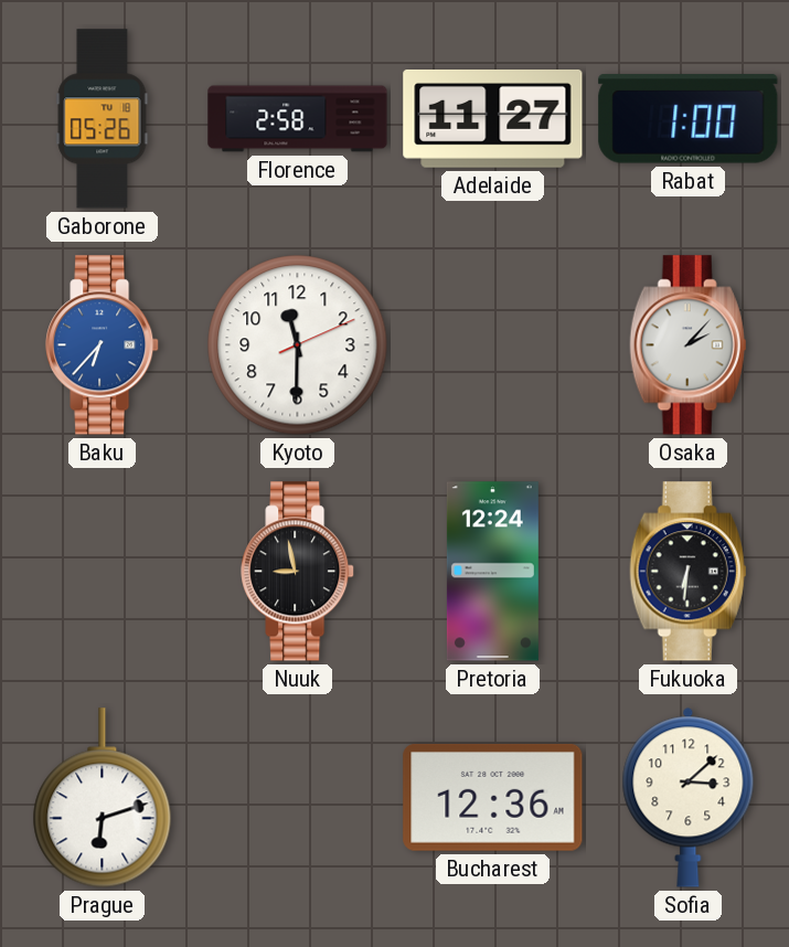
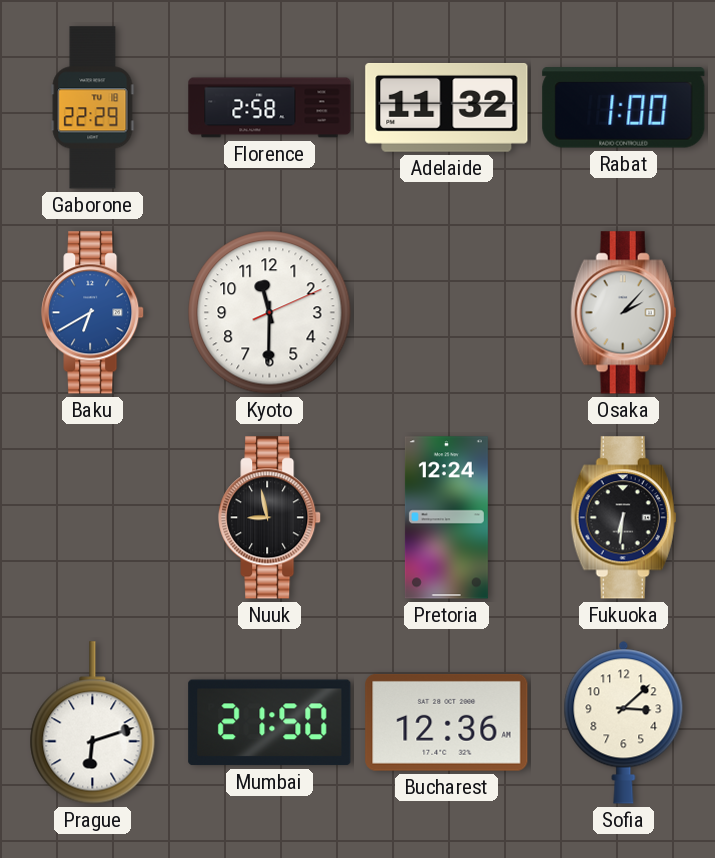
Gaborone: 05:26 -> 22:29
Adelaide: 11:27 -> 11:32
Baku: 6:37 -> 6:40
Mumbai: none -> 21:50
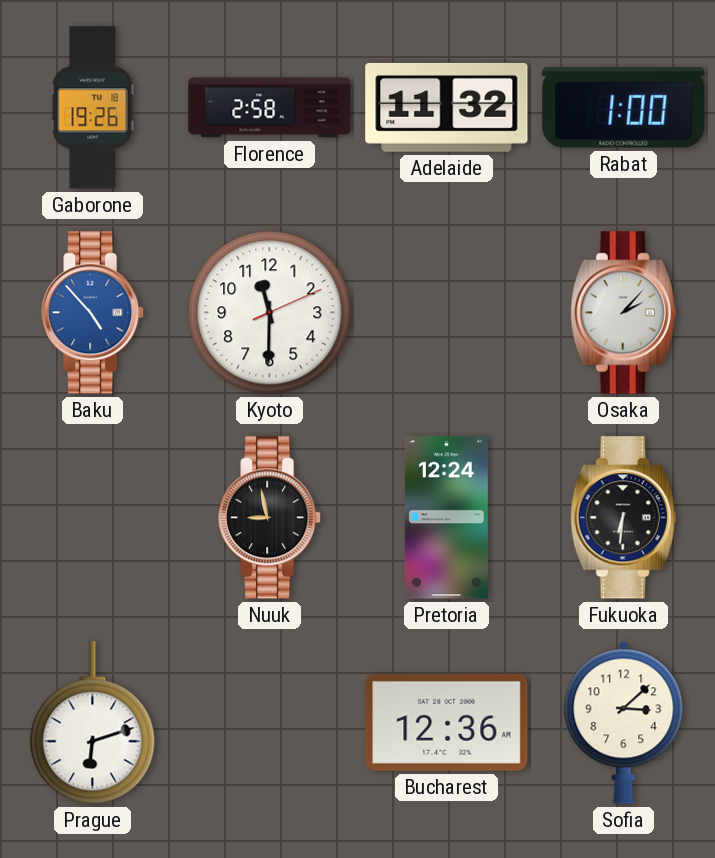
Gaborone: 22:29 -> 19:26
Baku: 6:40 -> 4:53
Mumbai: 21:50 -> none
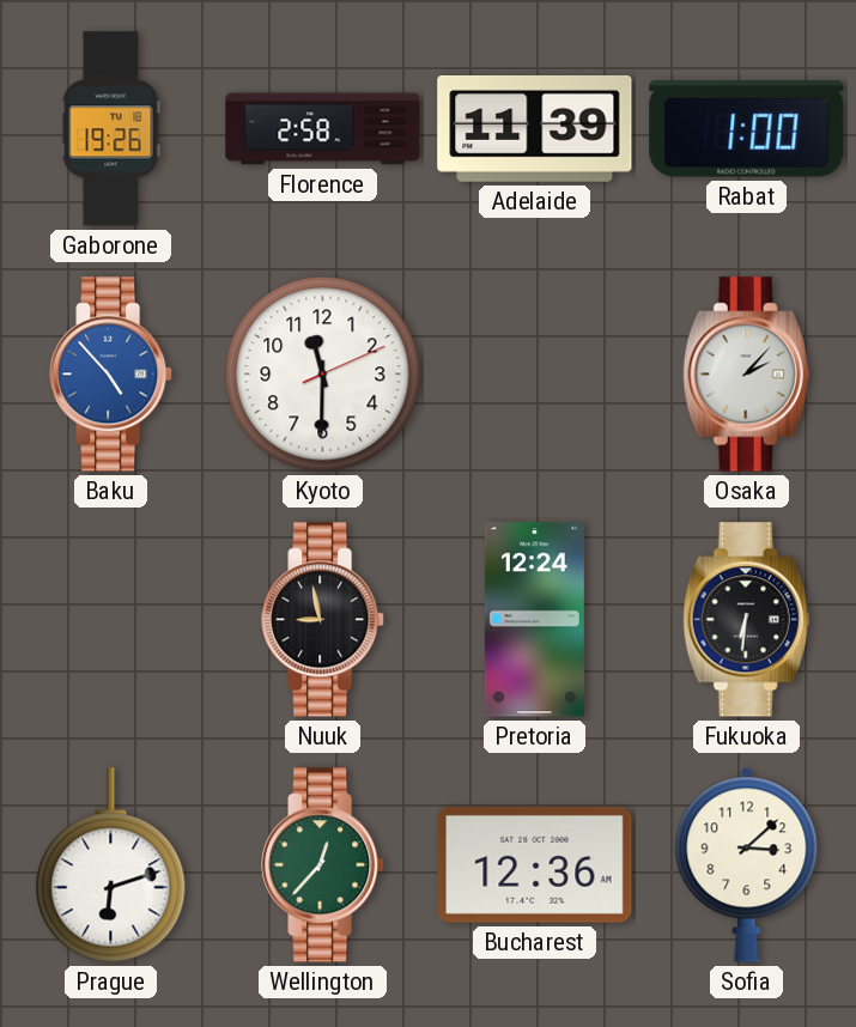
Adelaide: 11:32 -> 11:39
Wellington: none -> 12:37
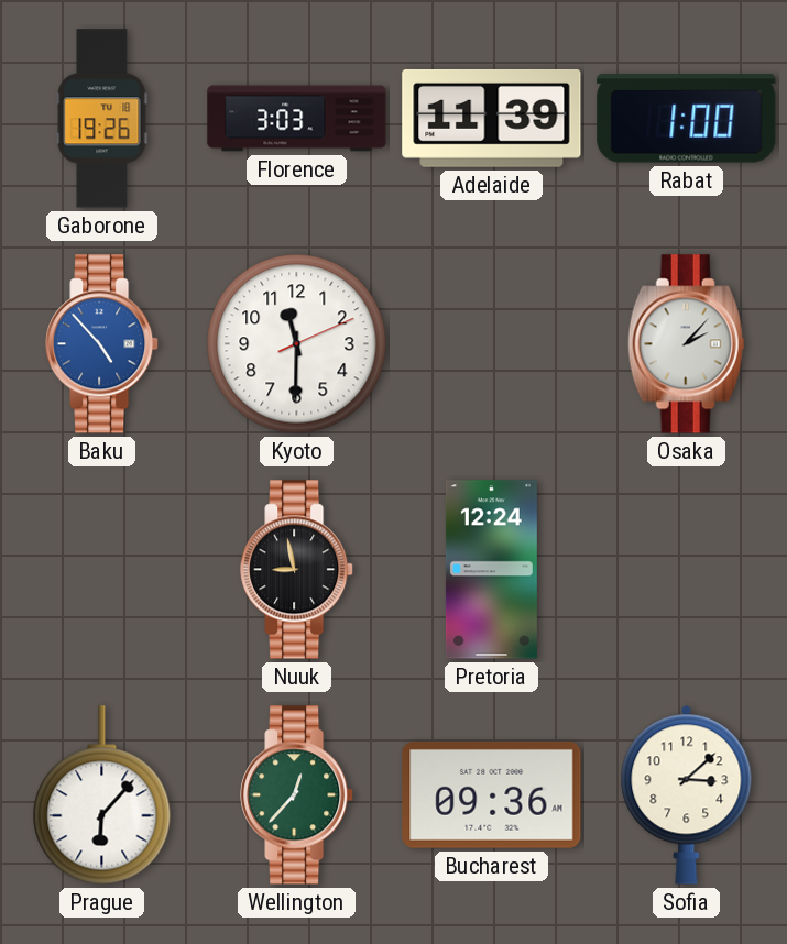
Florence: 2:58 -> 3:03
Fukuoka: 6:31 -> none
Prague: 6:12 -> 6:07
Bucharest: 12:36 -> 09:36
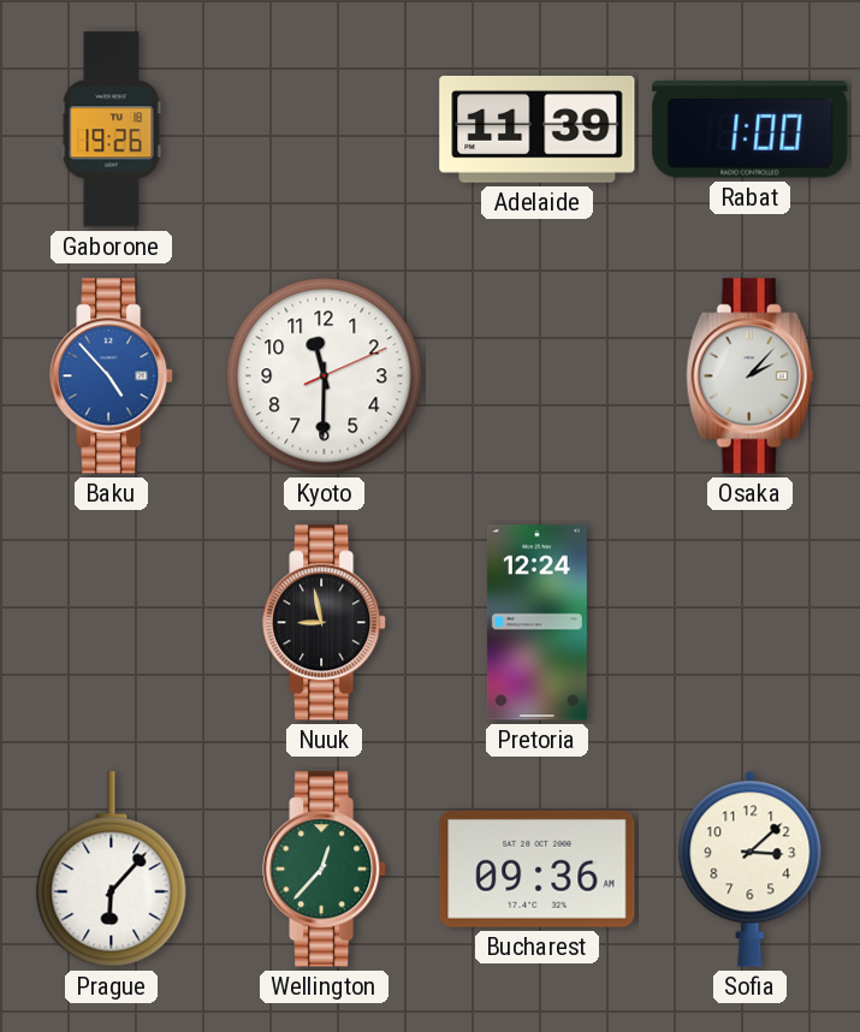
Florence: 3:03 -> none
